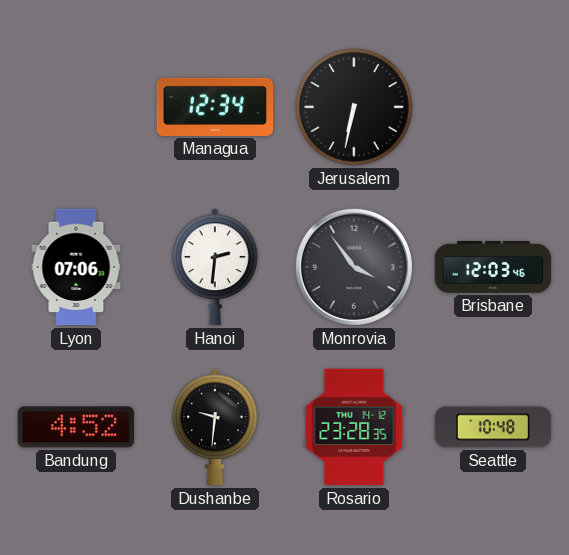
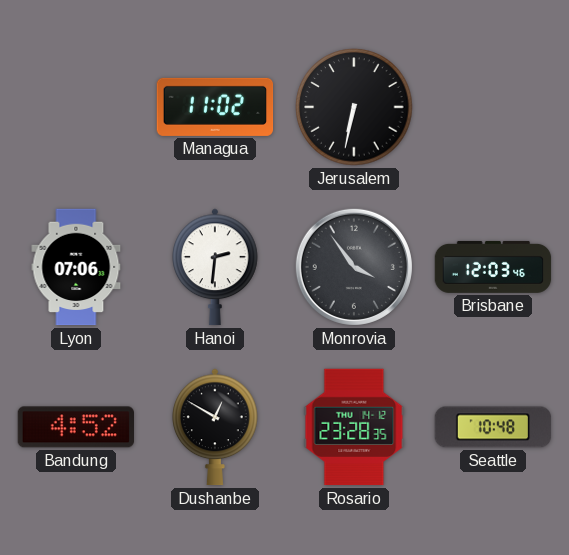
Managua: 12:34 -> 11:02
Dushanbe: 9:31 -> 12:50
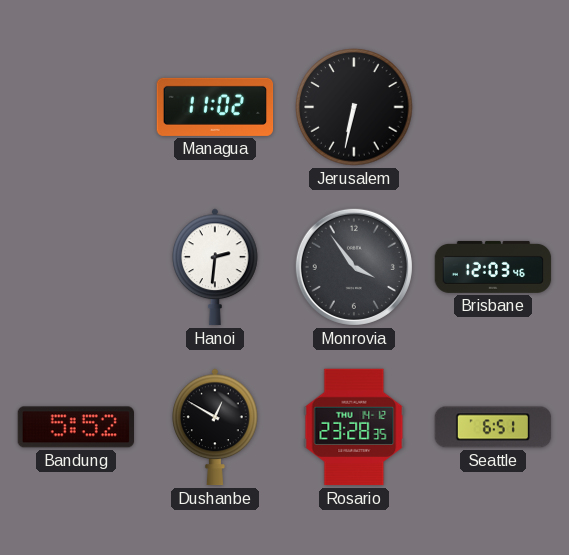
Lyon: 07:06 -> none
Bandung: 4:52 -> 5:52
Seattle: 10:48 -> 6:51
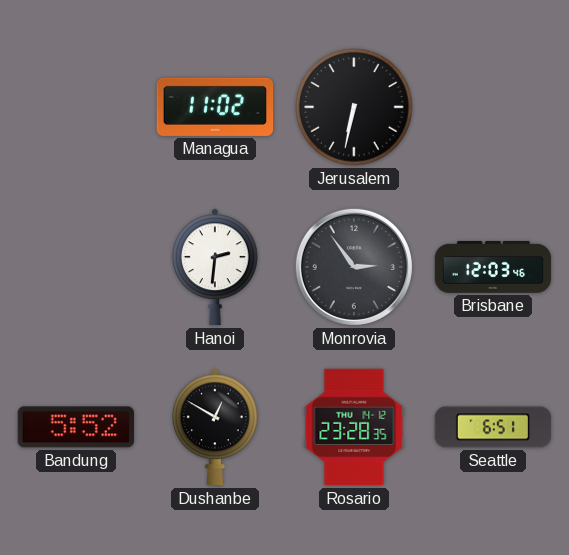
Monrovia: 3:54 -> 2:54
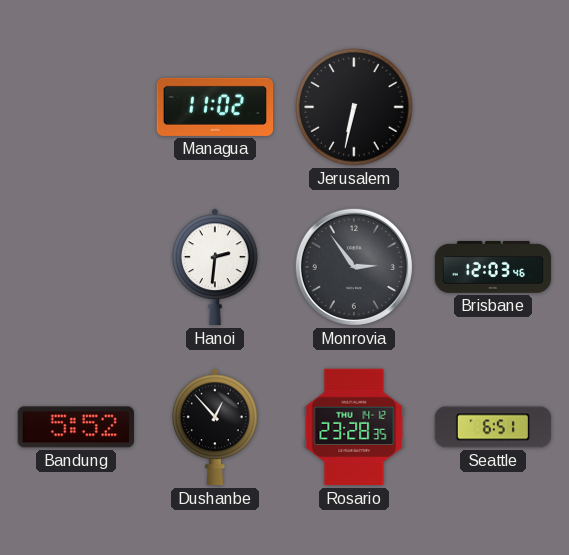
Dushanbe: 12:50 -> 12:53
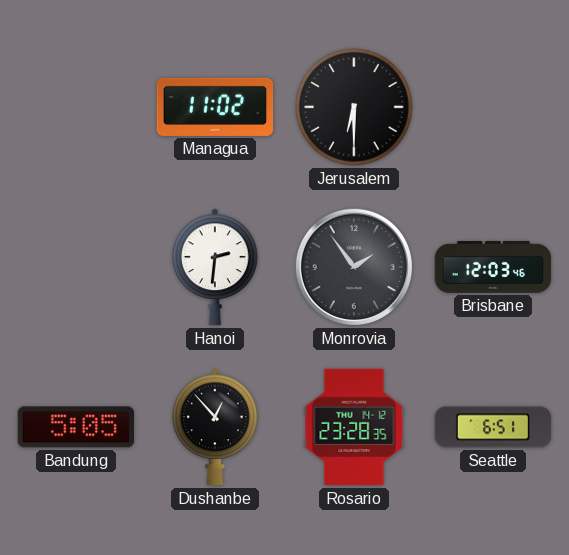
Jerusalem: 6:32 -> 6:30
Monrovia: 2:54 -> 1:54
Bandung: 5:52 -> 5:05
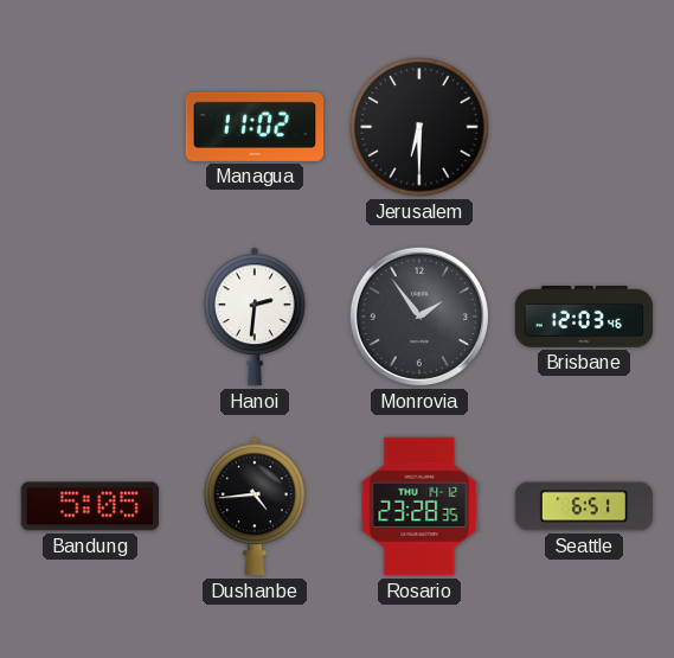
Dushanbe: 12:53 -> 4:44
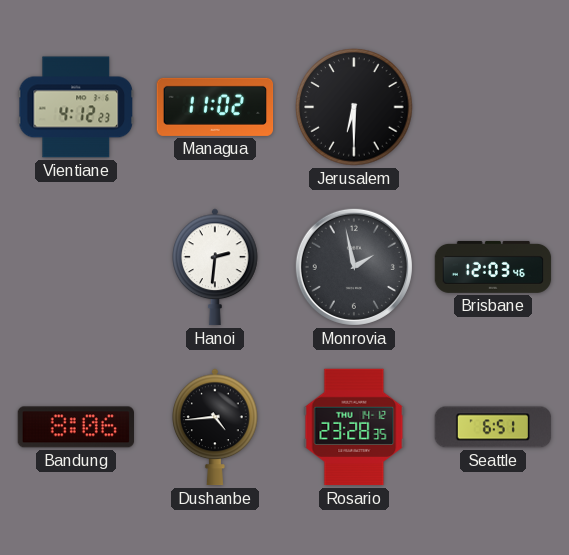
Vientiane: none -> 4:12
Monrovia: 1:54 -> 1:58
Bandung: 5:05 -> 8:06
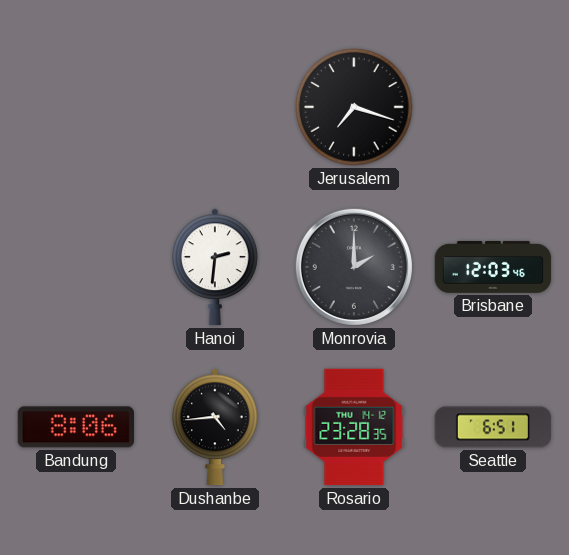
Vientiane: 4:12 -> none
Managua: 11:02 -> none
Jerusalem: 6:30 -> 7:18
Monrovia: 1:58 -> 2:00
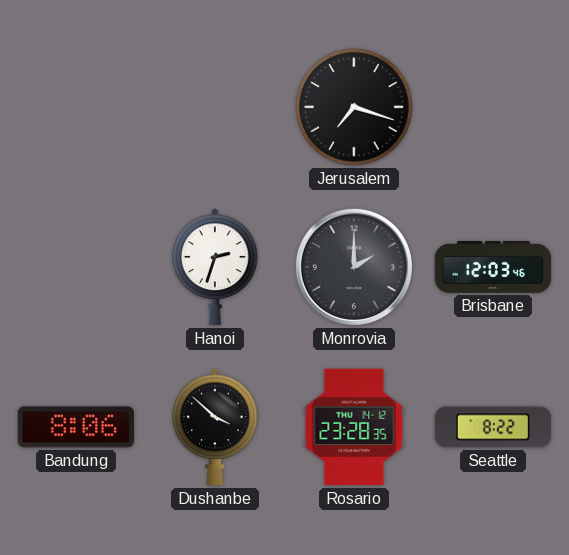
Hanoi: 2:31 -> 2:33
Dushanbe: 4:44 -> 3:52
Seattle: 6:51 -> 8:22
